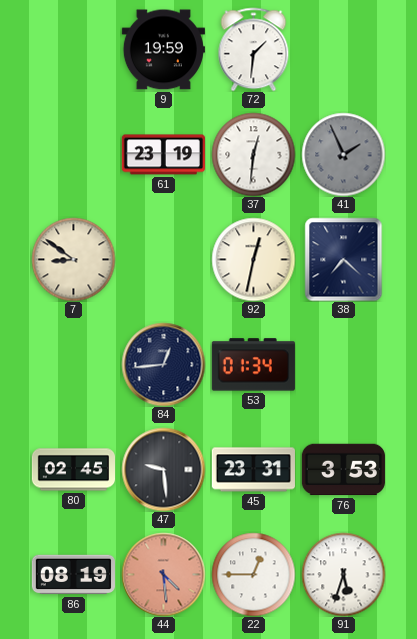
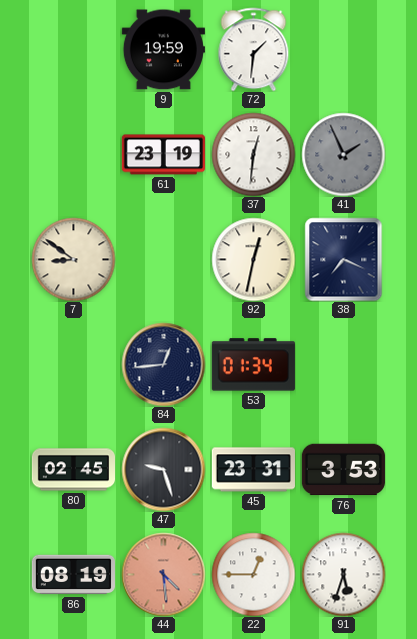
38: 7:22 -> 7:19
47: 9:29 -> 9:27
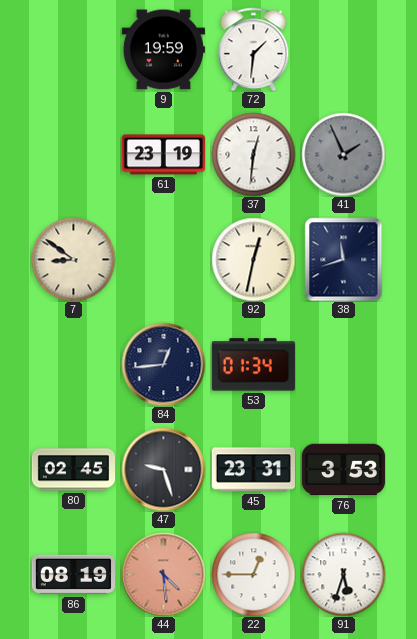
38: 7:19 -> 11:42
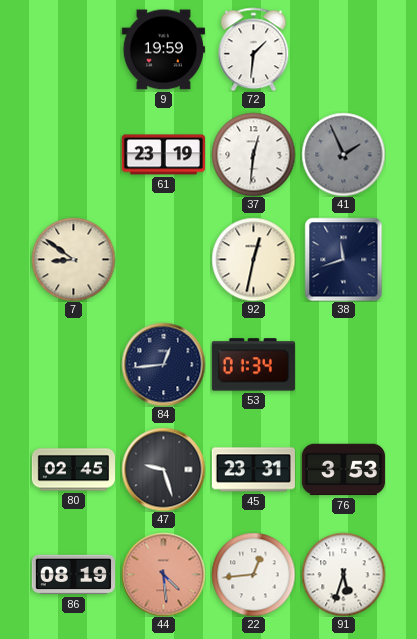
22: 12:45 -> 12:44
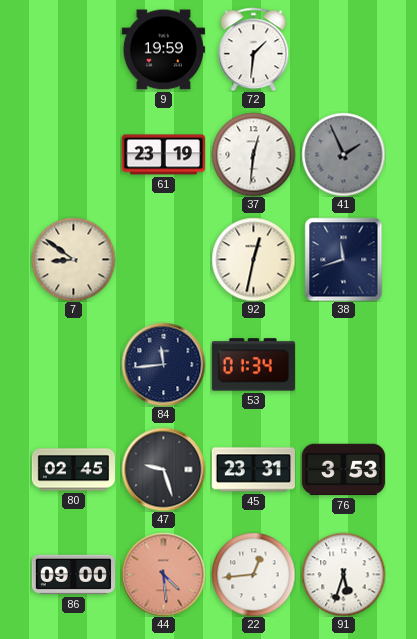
84: 12:44 -> 11:44
86: 08:19 -> 09:00
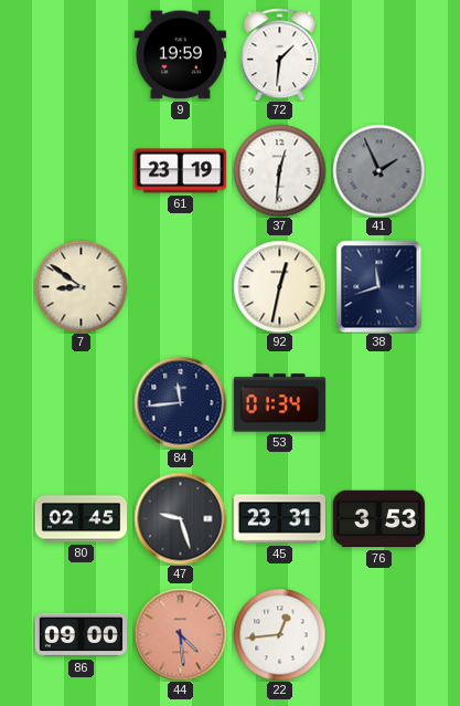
91: 5:33 -> none
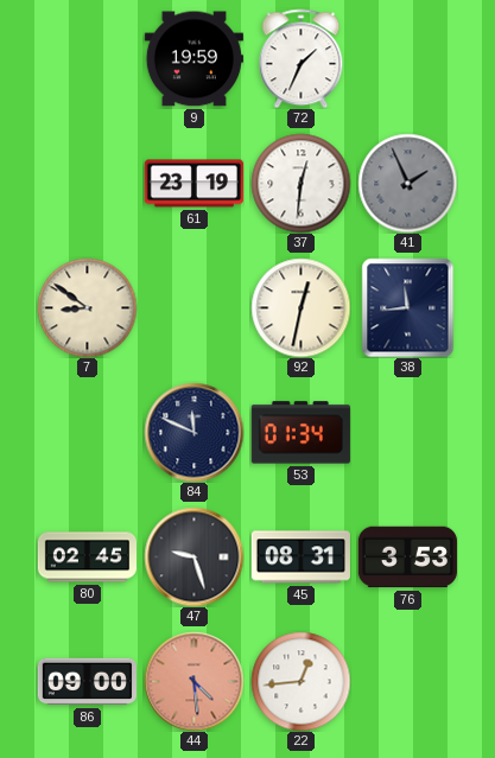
72: 1:31 -> 1:34
38: 11:42 -> 11:44
84: 11:44 -> 11:49
45: 23:31 -> 08:31
